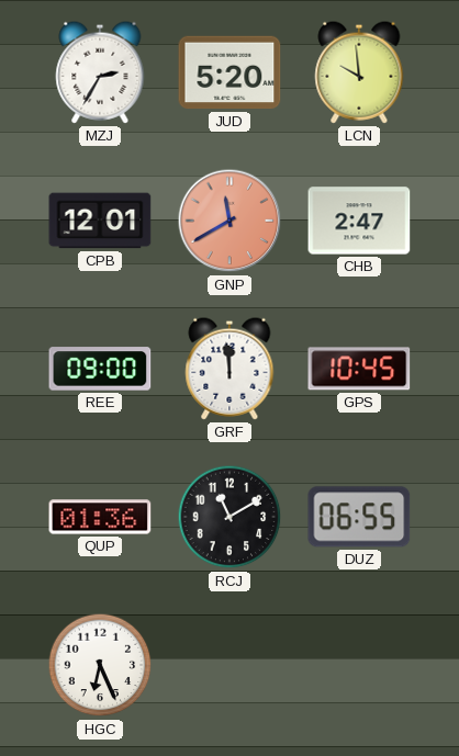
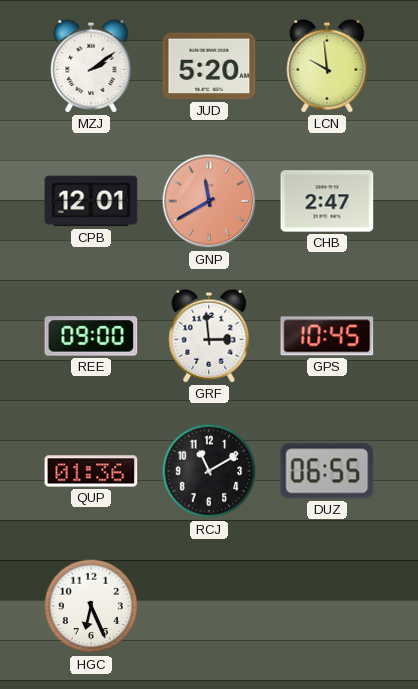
MZJ: 2:35 -> 2:09
GRF: 11:59 -> 2:59
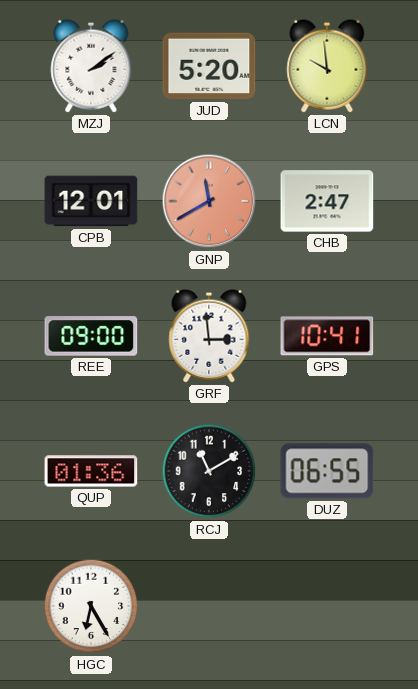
GPS: 10:45 -> 10:41
HGC: 6:26 -> 6:25
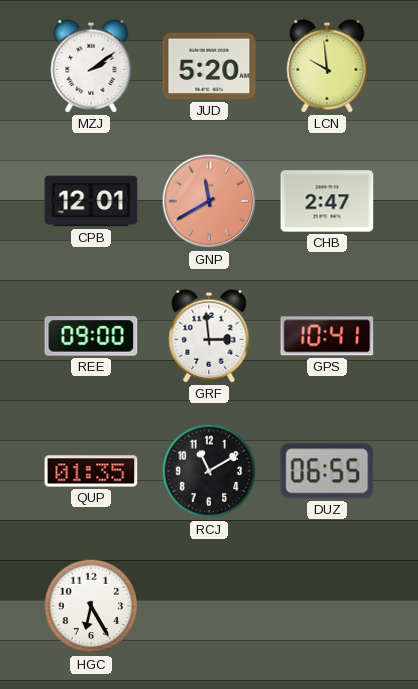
QUP: 01:36 -> 01:35
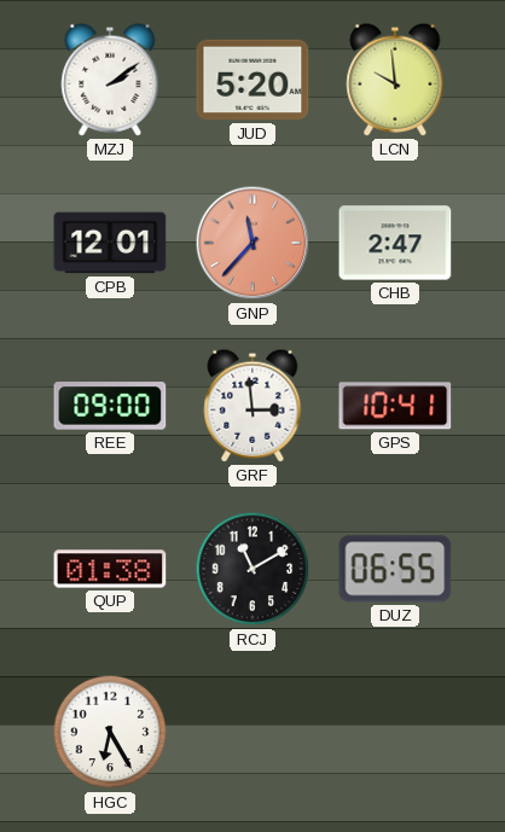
GNP: 11:40 -> 11:37
QUP: 01:35 -> 01:38
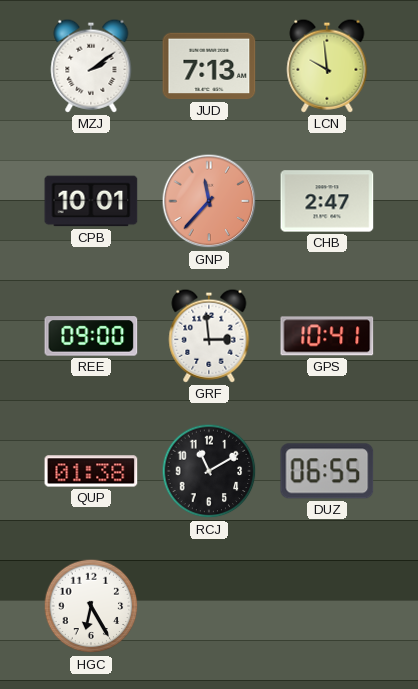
JUD: 5:20 -> 7:13
CPB: 12:01 -> 10:01
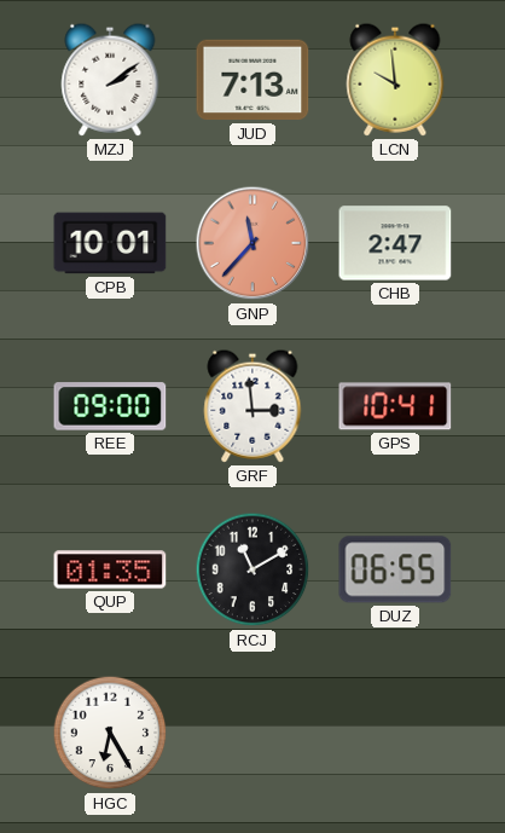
QUP: 01:38 -> 01:35
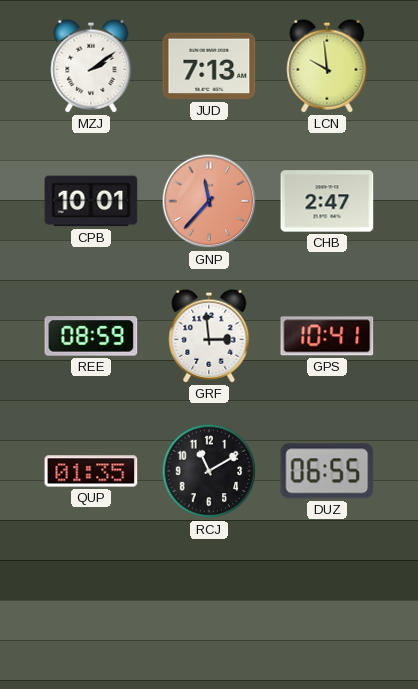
REE: 09:00 -> 08:59
HGC: 6:25 -> none
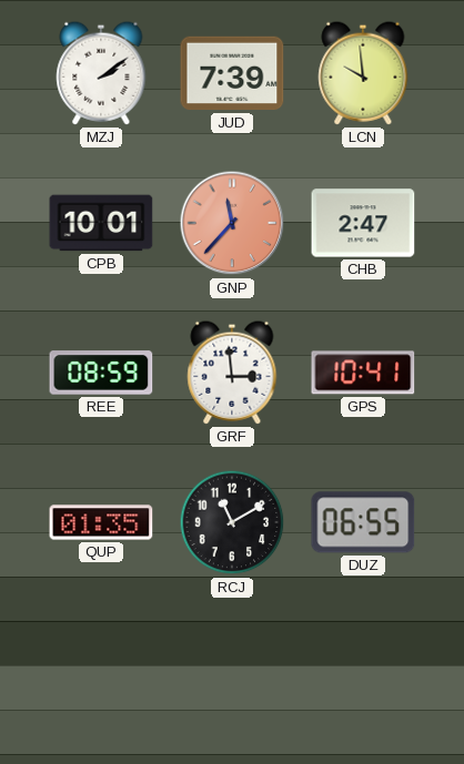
JUD: 7:13 -> 7:39
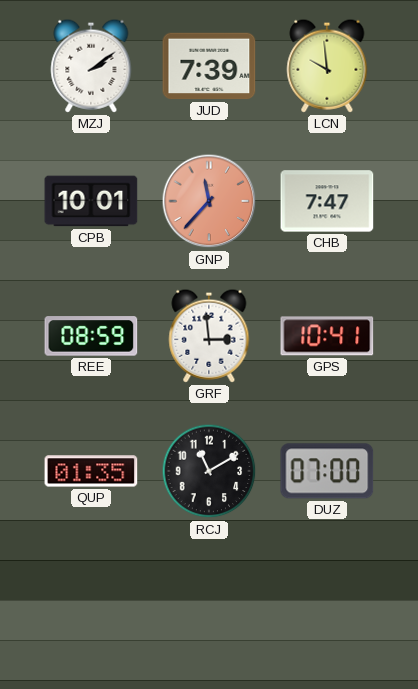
CHB: 2:47 -> 7:47
DUZ: 06:55 -> 07:00
